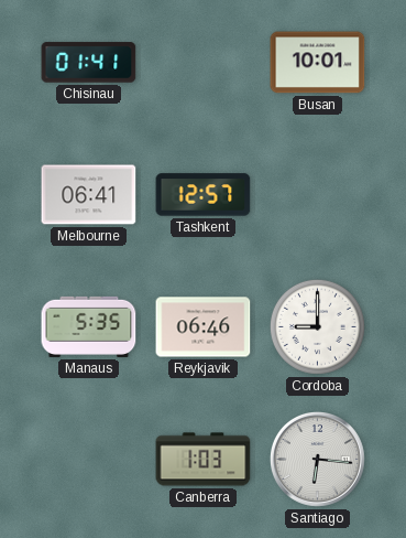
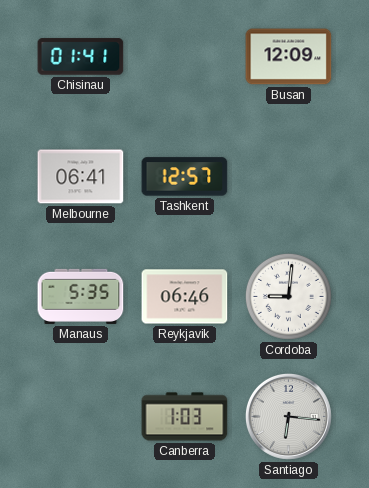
Busan: 10:01 -> 12:09
Cordoba: 9:00 -> 9:01
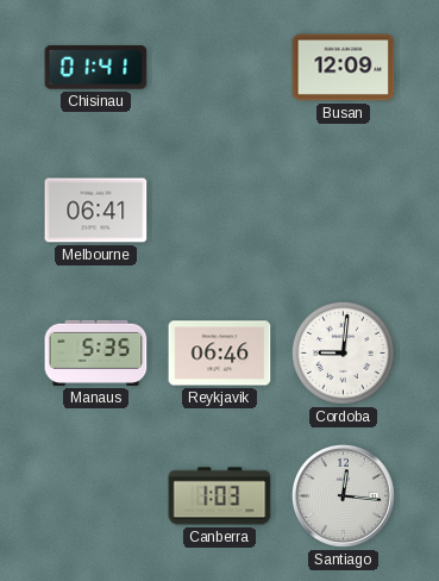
Tashkent: 12:57 -> none
Santiago: 6:16 -> 12:16
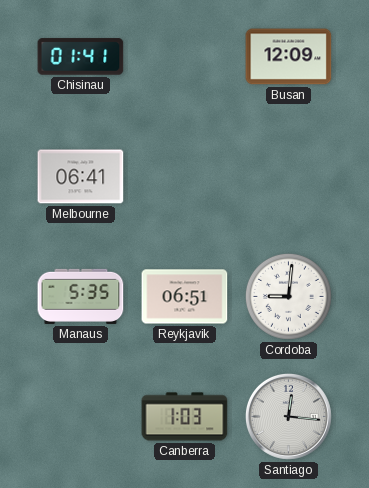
Reykjavik: 06:46 -> 06:51
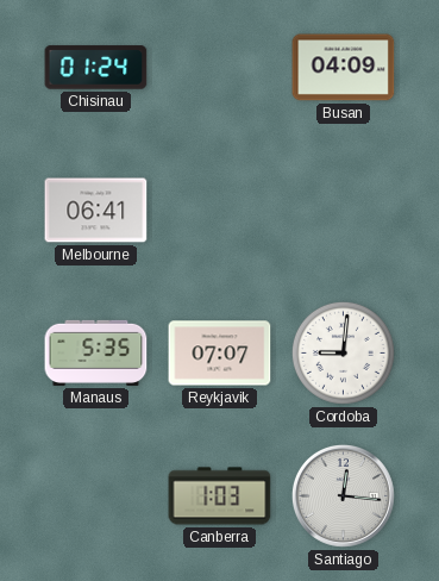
Chisinau: 01:41 -> 01:24
Busan: 12:09 -> 04:09
Reykjavik: 06:51 -> 07:07
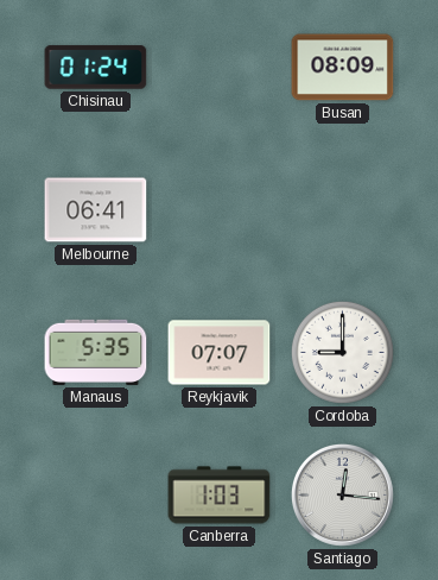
Busan: 04:09 -> 08:09
Cordoba: 9:01 -> 9:00
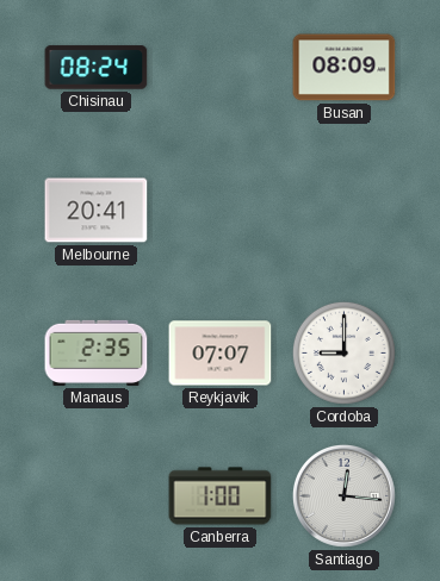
Chisinau: 01:24 -> 08:24
Melbourne: 06:41 -> 20:41
Manaus: 5:35 -> 2:35
Canberra: 1:03 -> 1:00
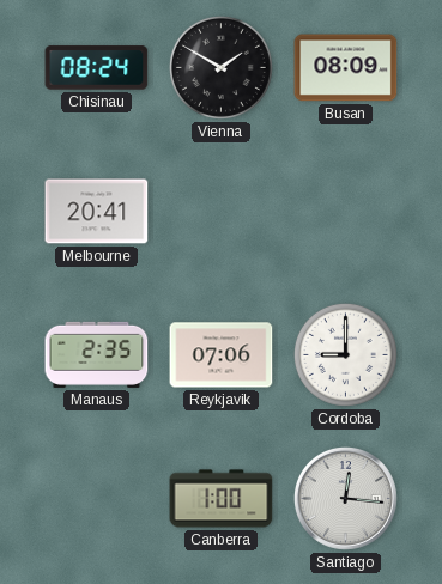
Vienna: none -> 1:50
Reykjavik: 07:07 -> 07:06
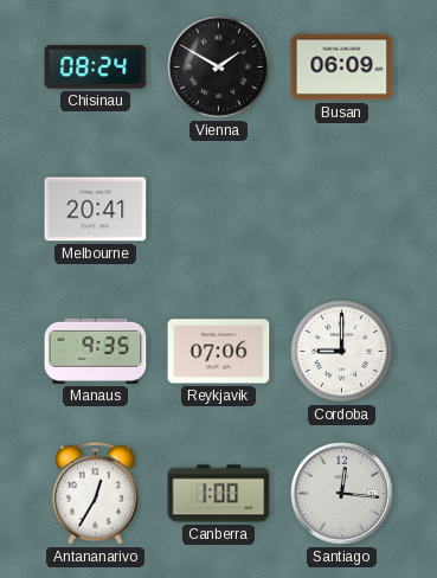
Busan: 08:09 -> 06:09
Manaus: 2:35 -> 9:35
Antananarivo: none -> 12:35
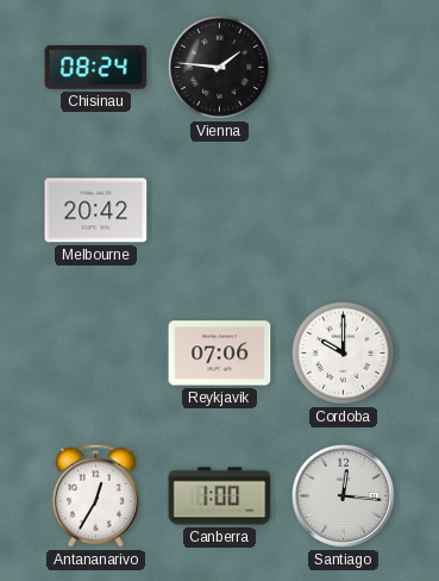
Vienna: 1:50 -> 1:46
Busan: 06:09 -> none
Melbourne: 20:41 -> 20:42
Manaus: 9:35 -> none
Cordoba: 9:00 -> 10:00
